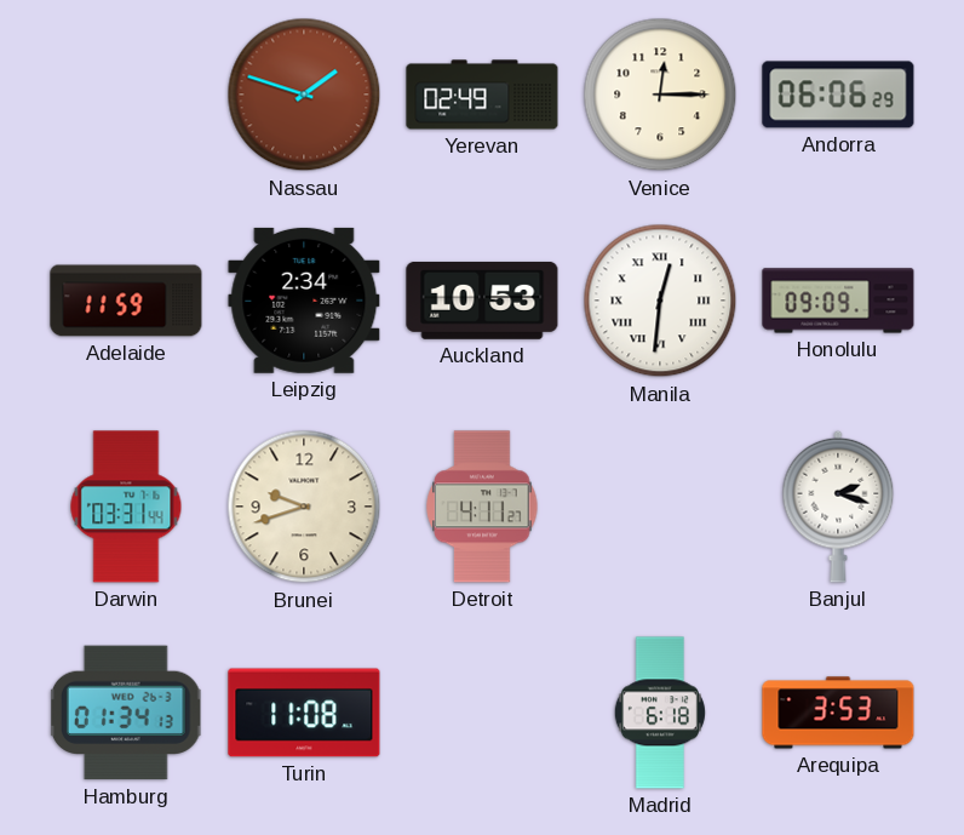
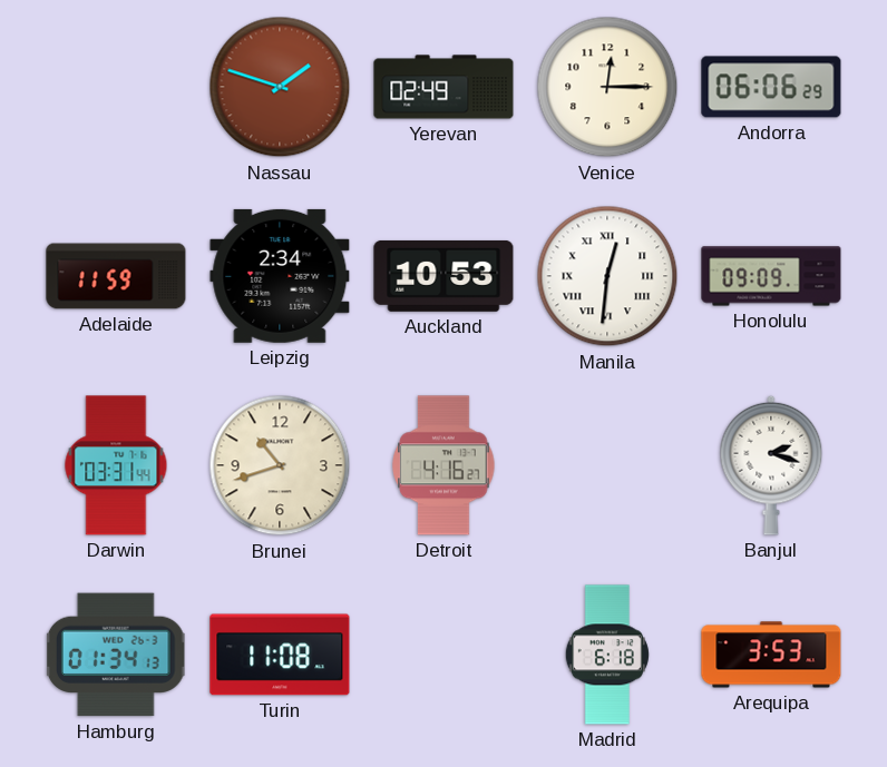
Brunei: 9:42 -> 10:42
Detroit: 4:11 -> 4:16
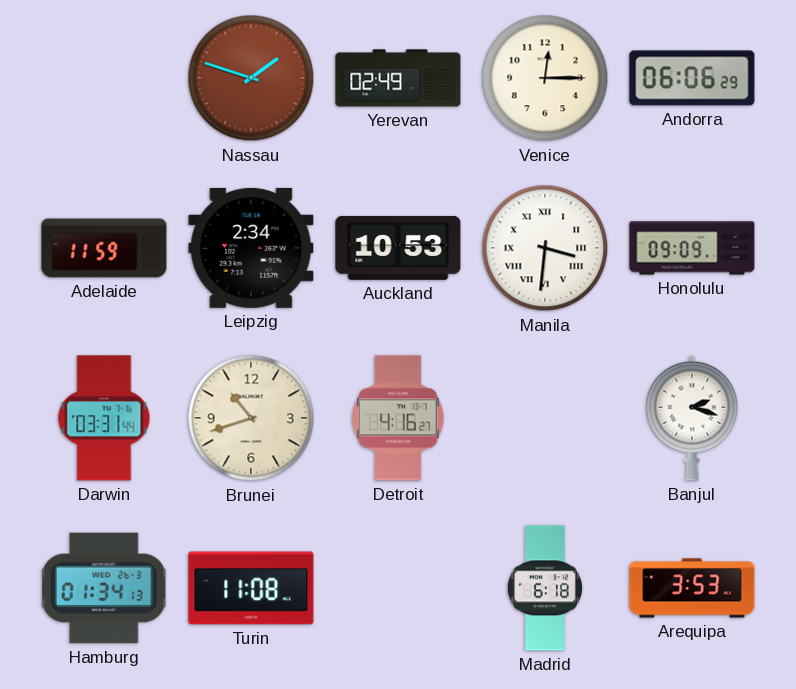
Manila: 12:31 -> 3:31
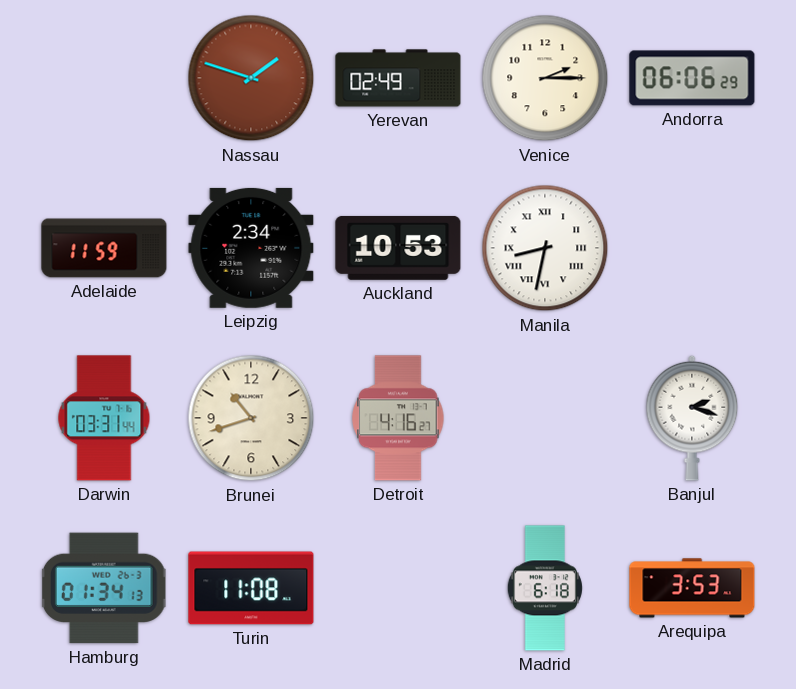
Venice: 12:15 -> 2:15
Manila: 3:31 -> 8:32
Honolulu: 09:09 -> none
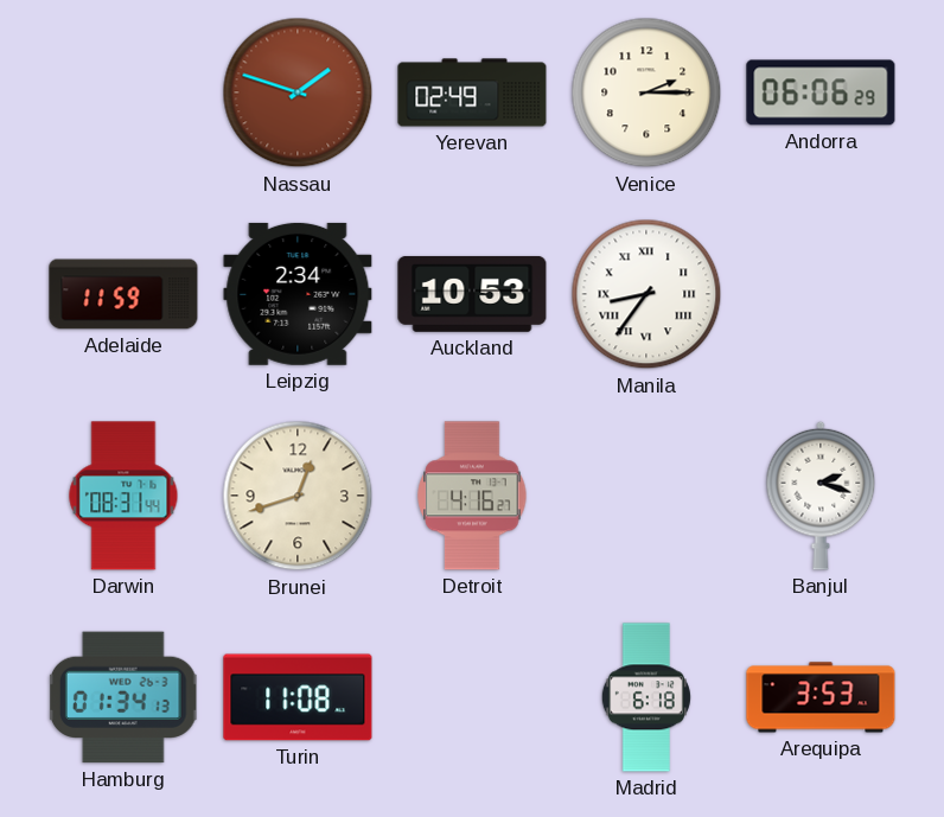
Manila: 8:32 -> 8:36
Darwin: 03:31 -> 08:31
Brunei: 10:42 -> 12:42
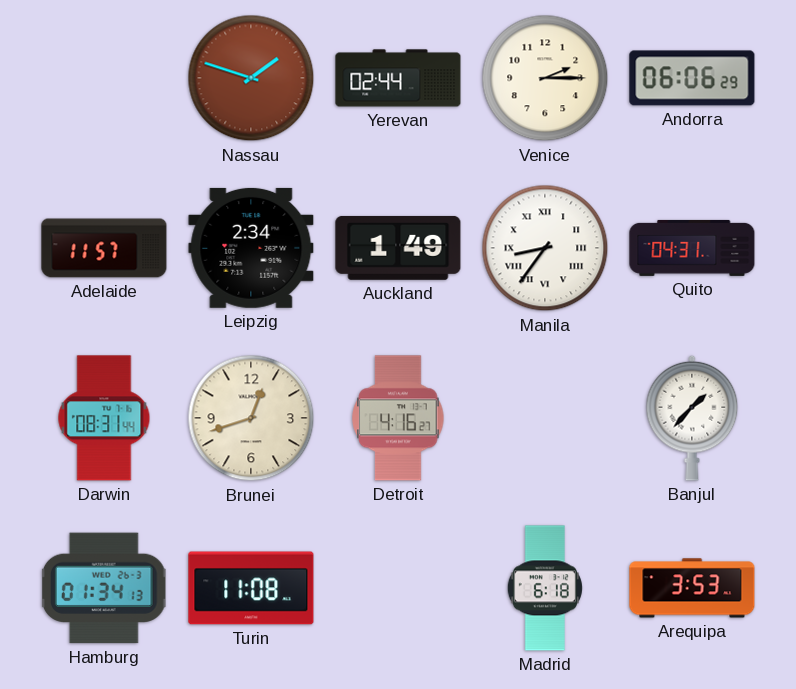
Yerevan: 02:49 -> 02:44
Adelaide: 11:59 -> 11:57
Auckland: 10:53 -> 1:49
Quito: none -> 04:31
Banjul: 2:18 -> 1:37
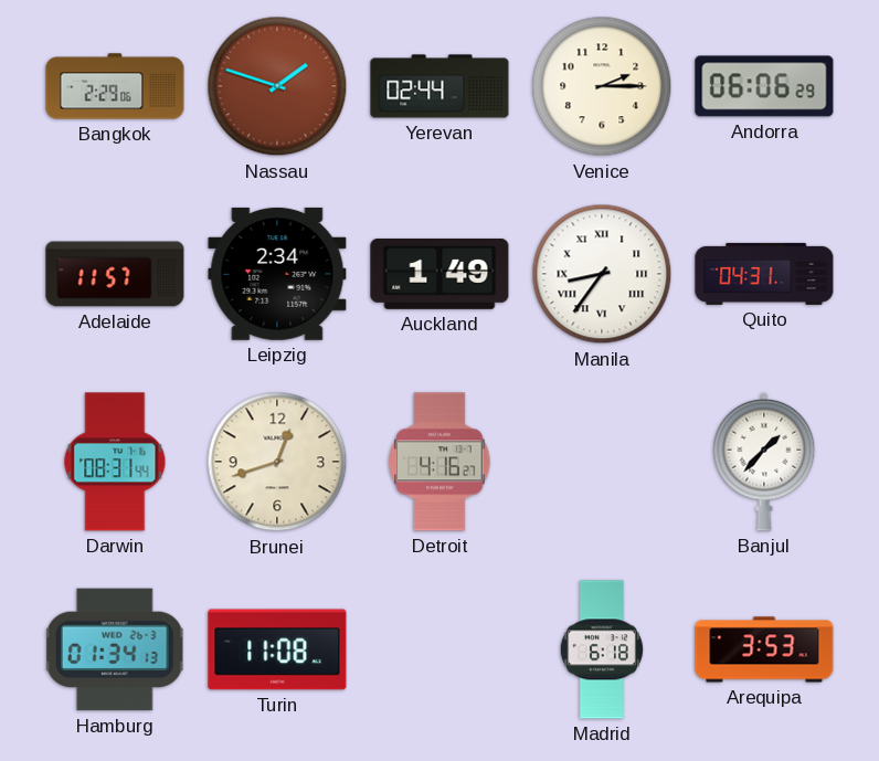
Bangkok: none -> 2:29
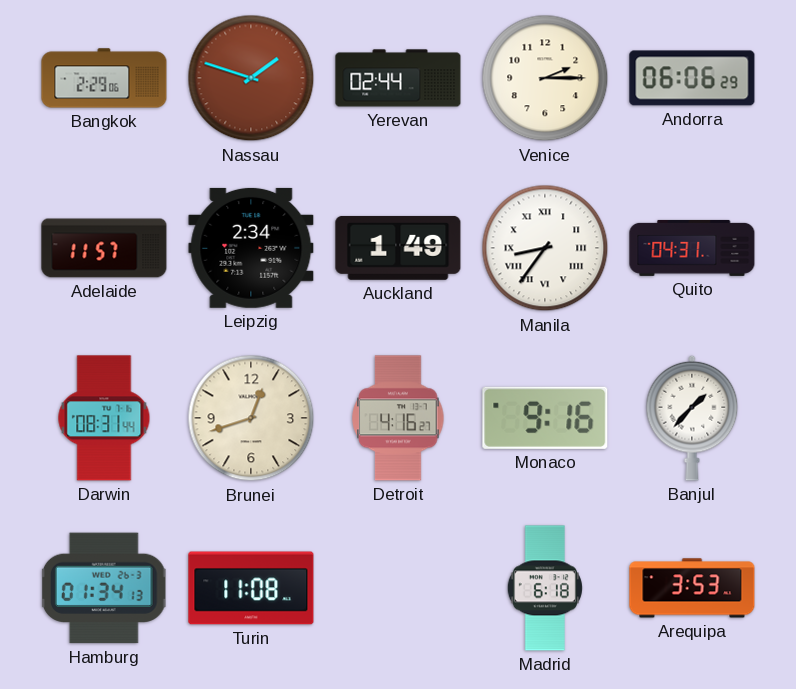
Monaco: none -> 9:16
